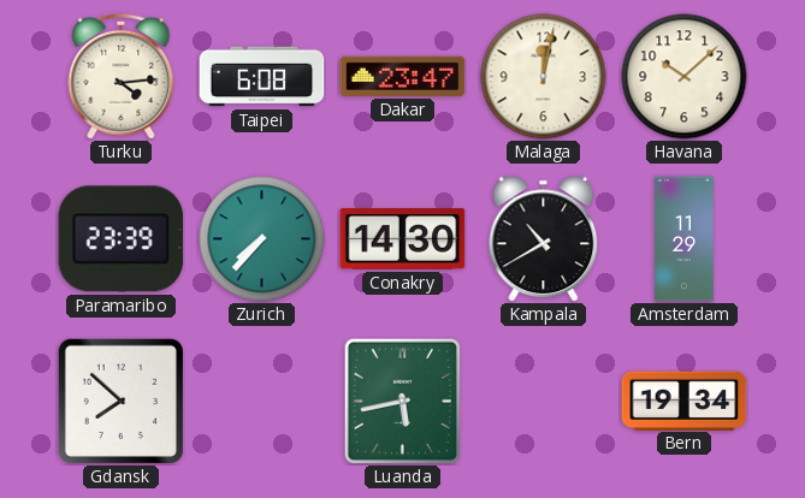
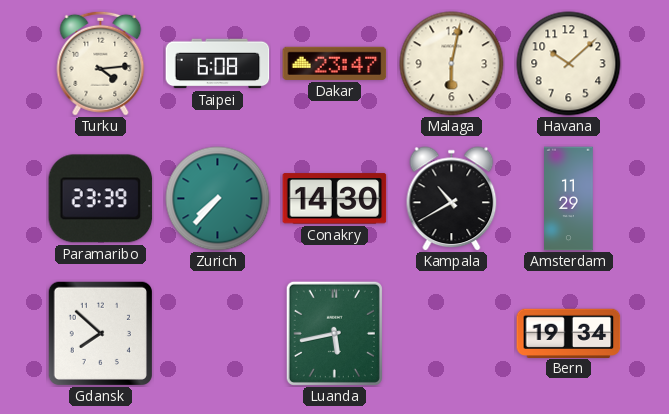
Malaga: 12:02 -> 6:02
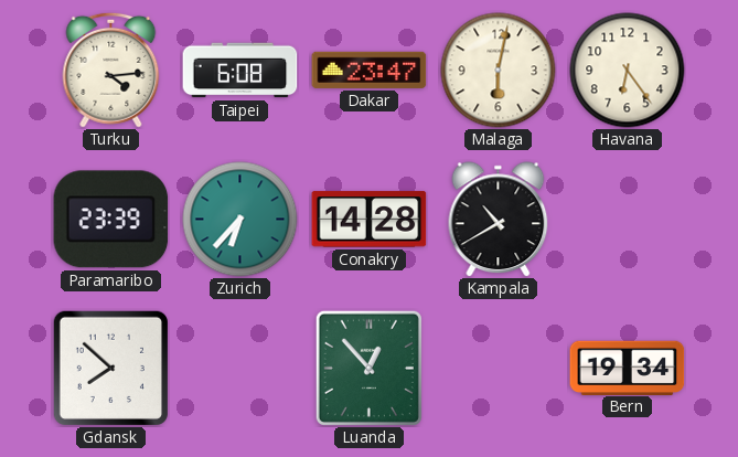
Havana: 10:08 -> 6:24
Zurich: 7:37 -> 6:37
Conakry: 14:30 -> 14:28
Amsterdam: 11:29 -> none
Luanda: 5:43 -> 12:53
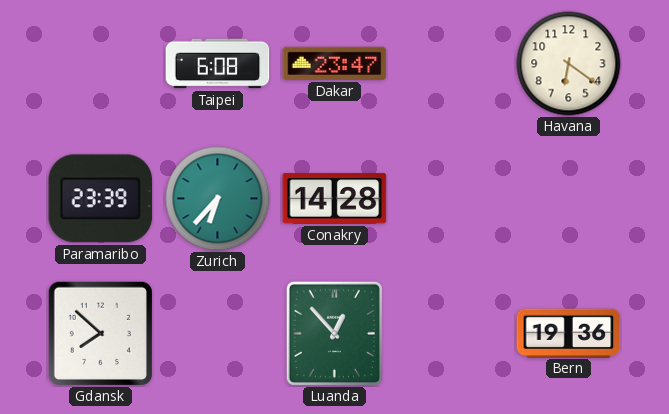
Turku: 4:14 -> none
Malaga: 6:02 -> none
Havana: 6:24 -> 6:21
Kampala: 10:40 -> none
Bern: 19:34 -> 19:36
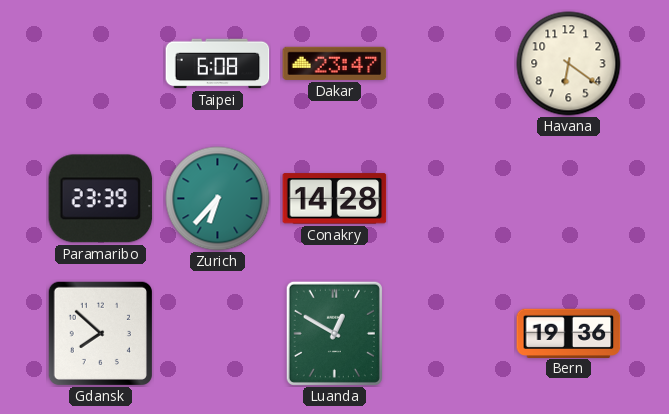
Luanda: 12:53 -> 12:50
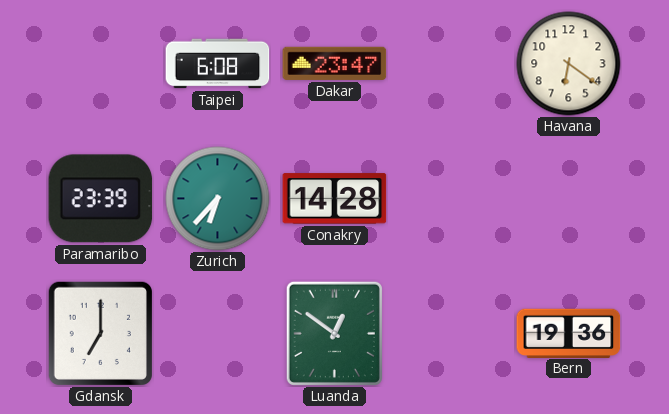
Gdansk: 7:52 -> 7:00
Luanda: 12:50 -> 12:51
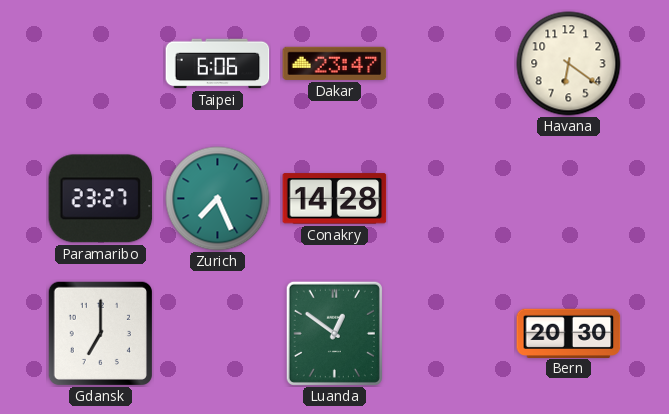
Taipei: 6:08 -> 6:06
Paramaribo: 23:39 -> 23:27
Zurich: 6:37 -> 7:26
Bern: 19:36 -> 20:30
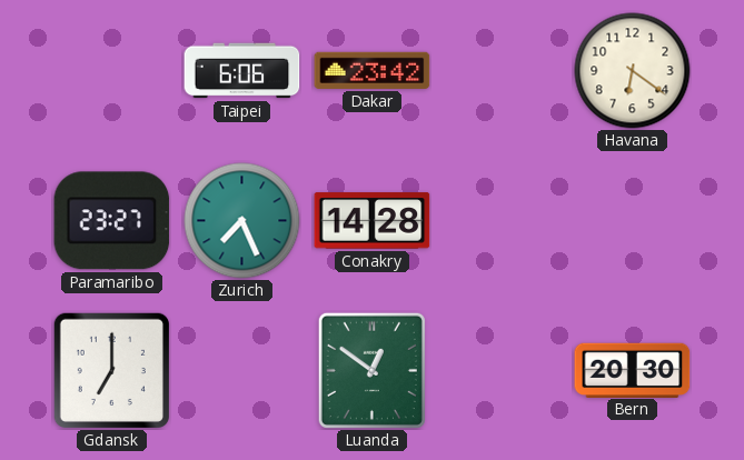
Dakar: 23:47 -> 23:42
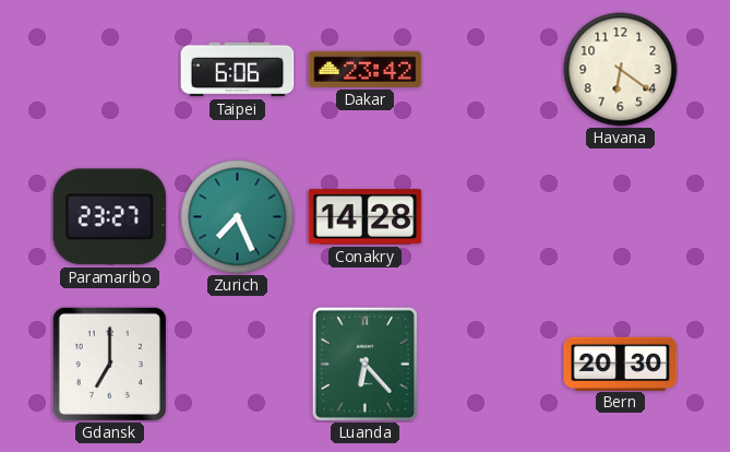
Luanda: 12:51 -> 6:23
